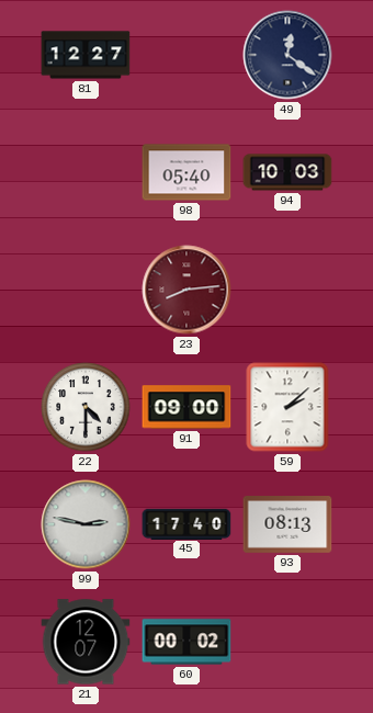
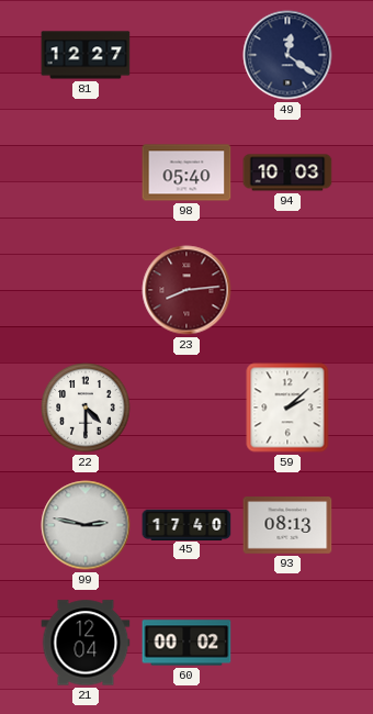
91: 09:00 -> none
21: 12:07 -> 12:04
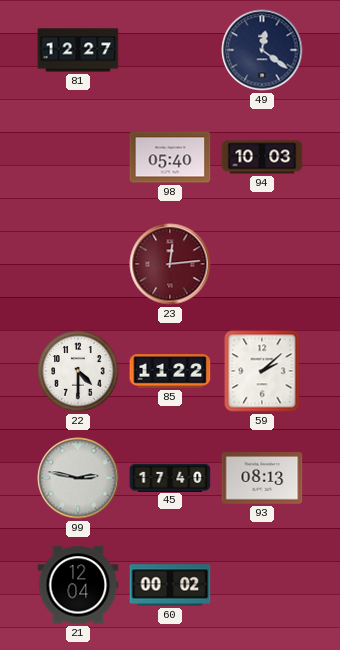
23: 8:14 -> 12:14
85: none -> 11:22
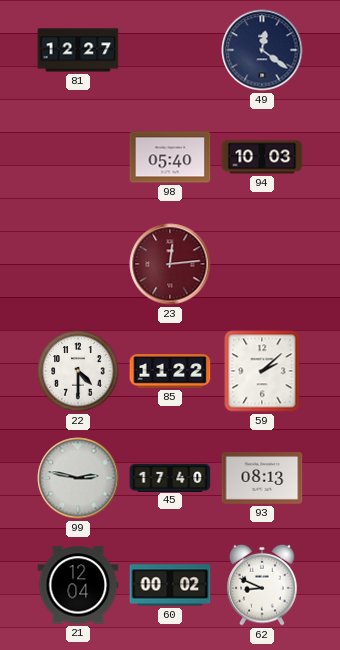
62: none -> 8:49
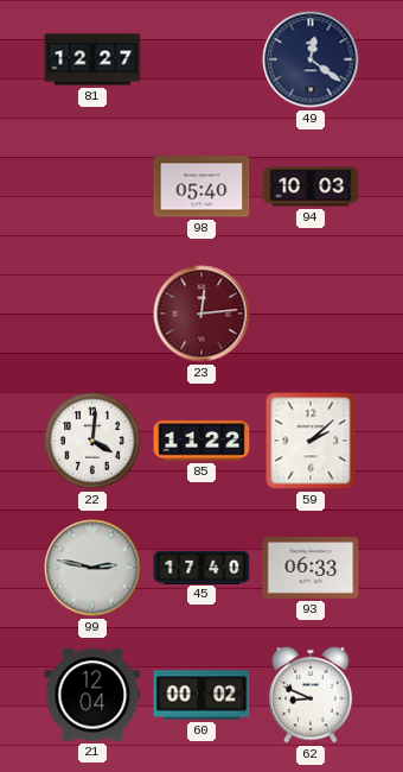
22: 4:30 -> 4:01
93: 08:13 -> 06:33
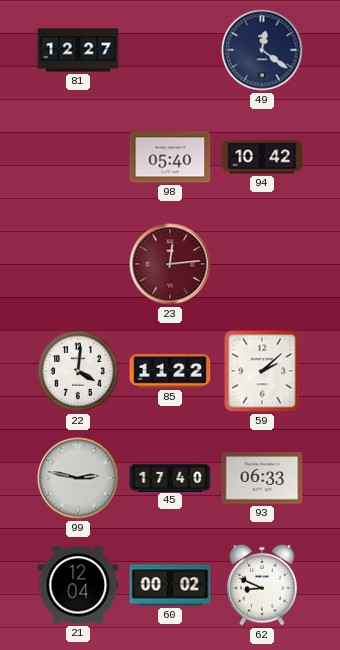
94: 10:03 -> 10:42
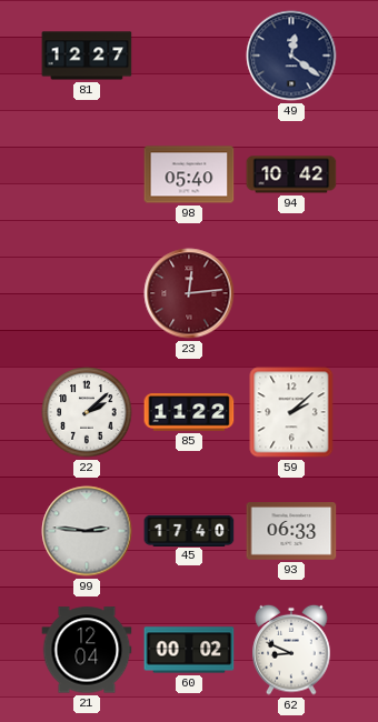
22: 4:01 -> 2:08
99: 2:47 -> 2:46
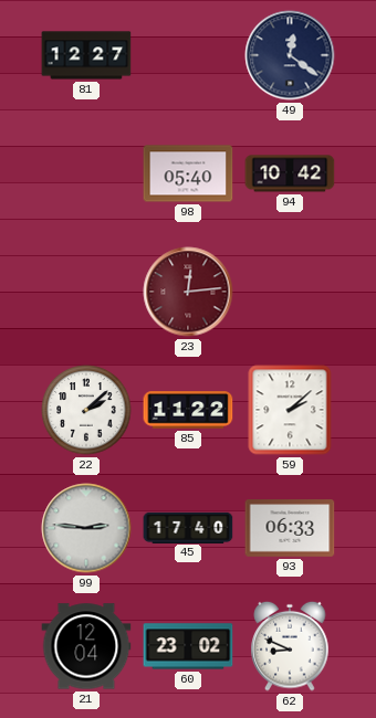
60: 00:02 -> 23:02
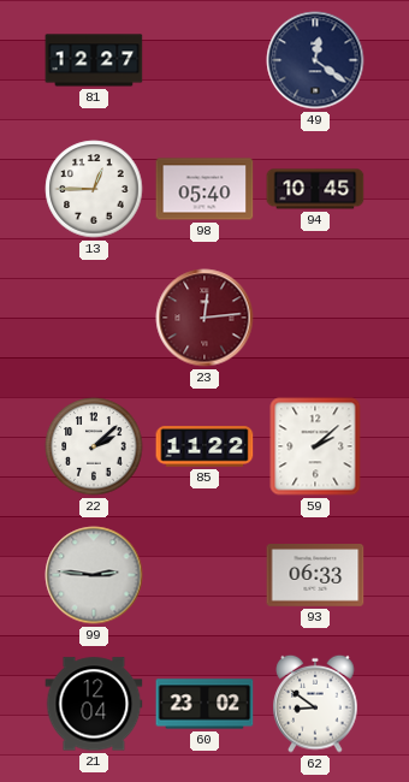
13: none -> 12:45
94: 10:42 -> 10:45
45: 17:40 -> none
62: 8:49 -> 8:51
